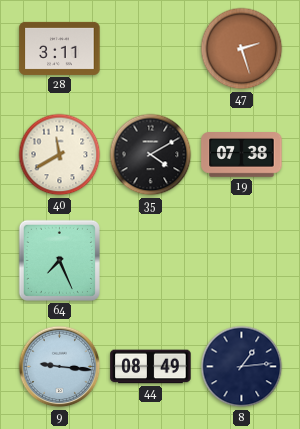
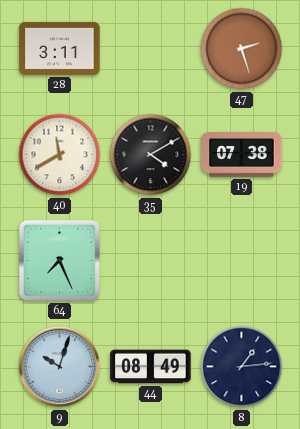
9: 9:16 -> 10:03
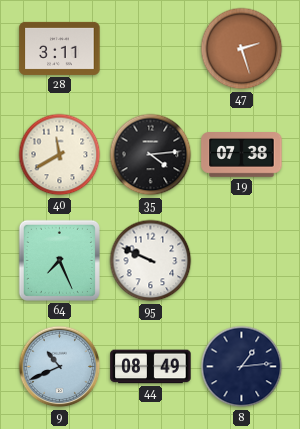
35: 4:10 -> 4:14
95: none -> 9:49
9: 10:03 -> 10:41
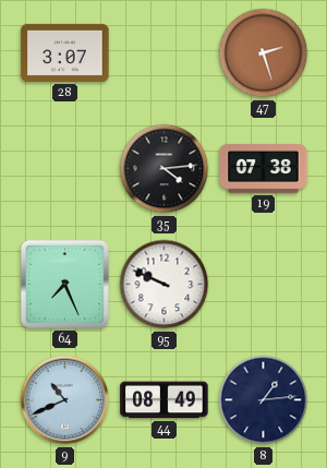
28: 3:11 -> 3:07
40: 11:40 -> none
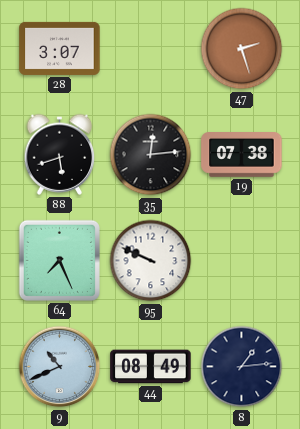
88: none -> 5:42
35: 4:14 -> 12:14
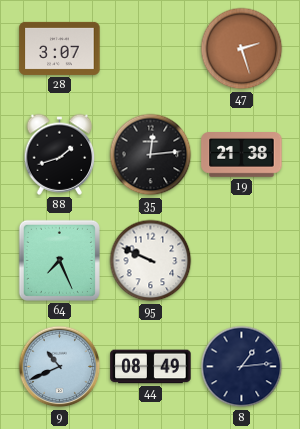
88: 5:42 -> 1:42
19: 07:38 -> 21:38
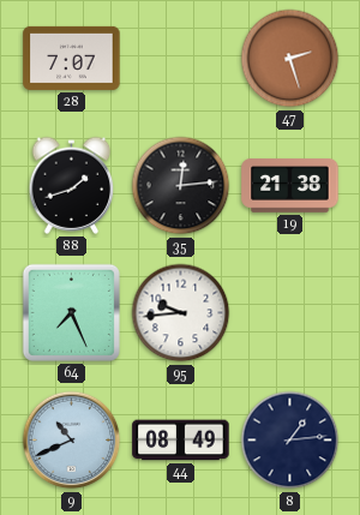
28: 3:07 -> 7:07
95: 9:49 -> 9:44
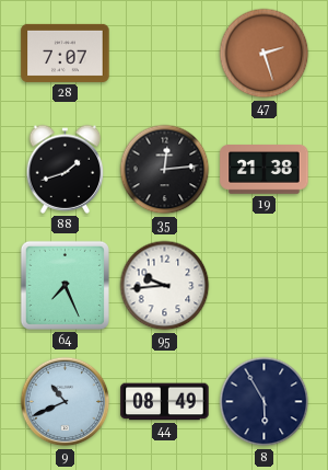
8: 1:14 -> 5:55
